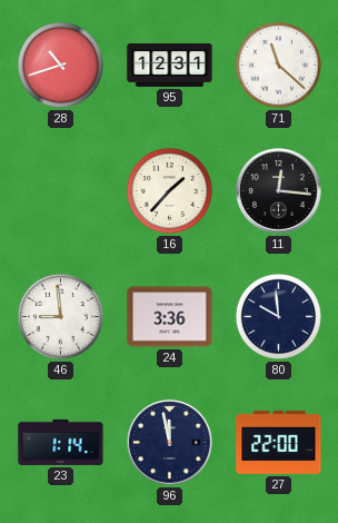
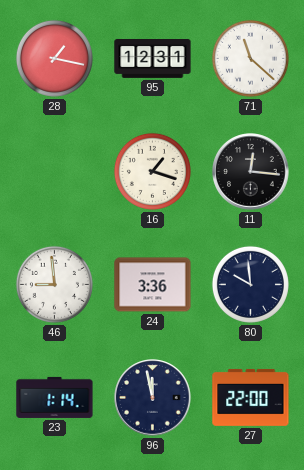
28: 10:42 -> 1:17
16: 1:37 -> 1:18
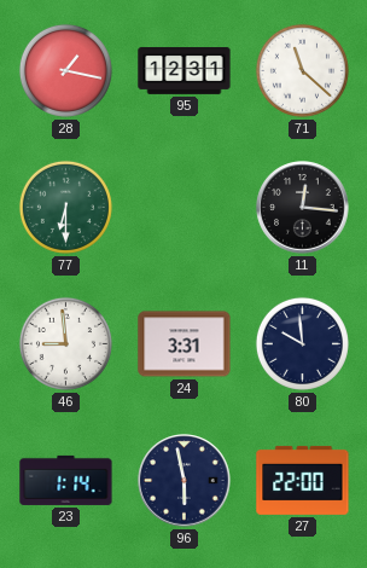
77: none -> 6:30
16: 1:18 -> none
24: 3:36 -> 3:31
96: 11:58 -> 5:58
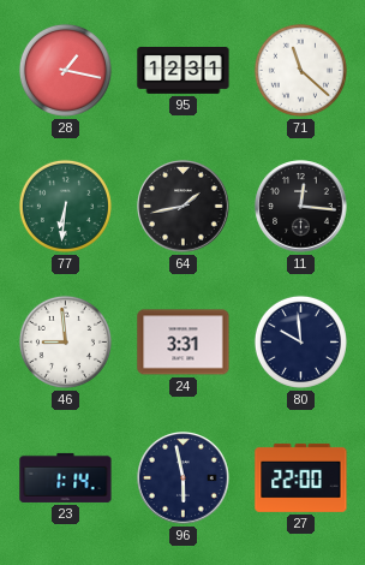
77: 6:30 -> 6:31
64: none -> 1:43
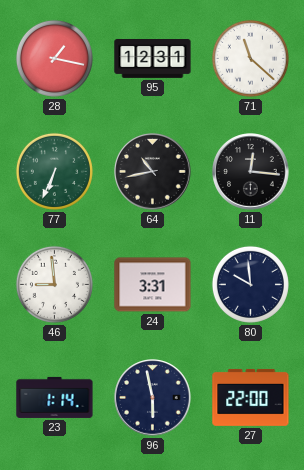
77: 6:31 -> 6:34
64: 1:43 -> 10:43
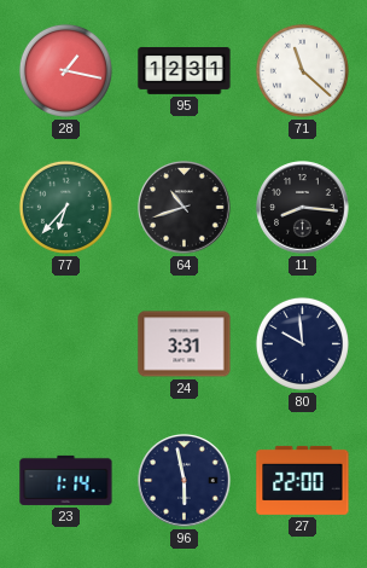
77: 6:34 -> 6:37
64: 10:43 -> 10:42
11: 12:16 -> 8:16
46: 8:59 -> none
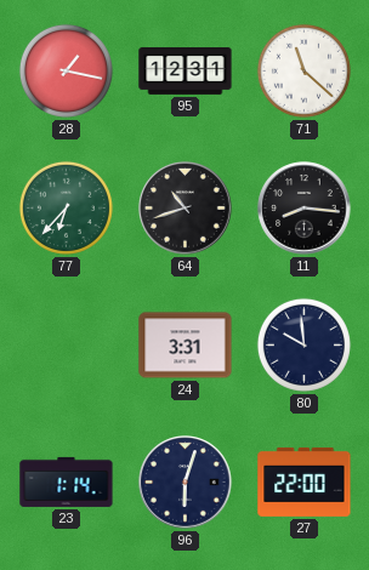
96: 5:58 -> 6:03
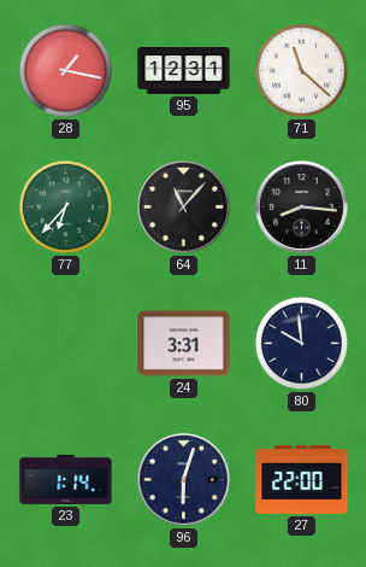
64: 10:42 -> 11:07
